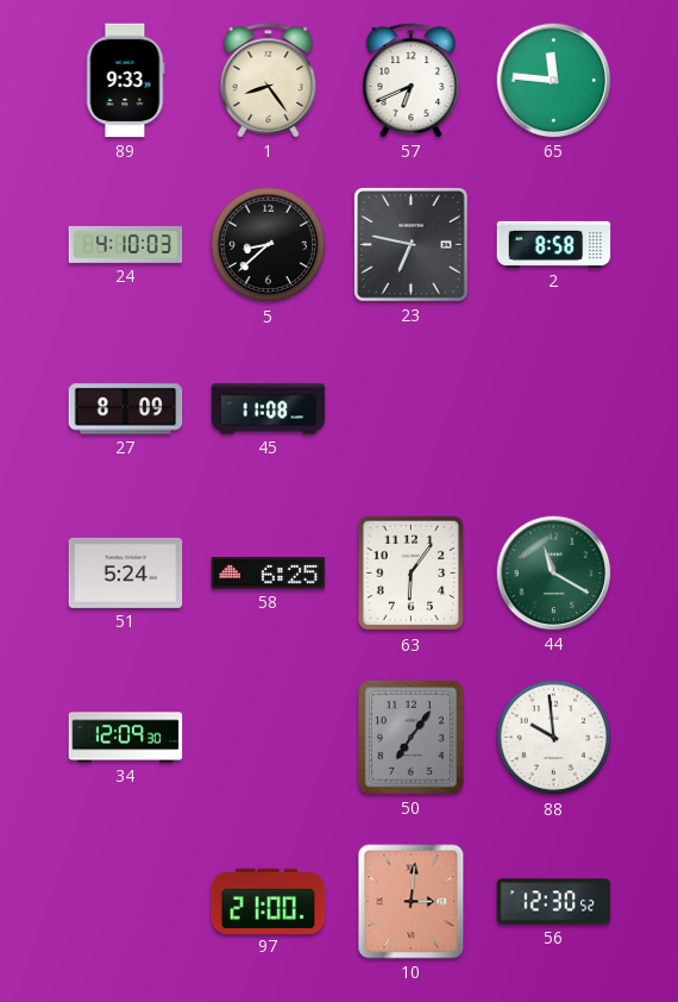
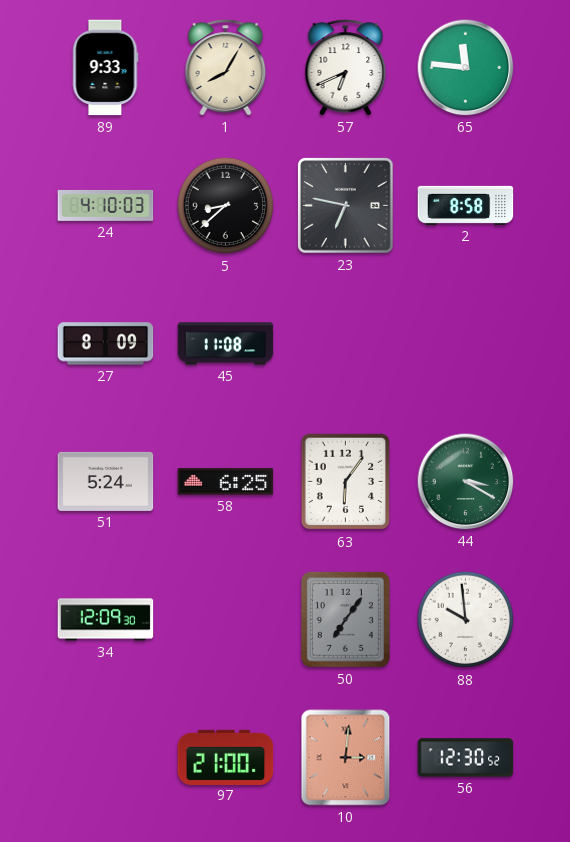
1: 8:24 -> 8:05
44: 11:20 -> 3:20
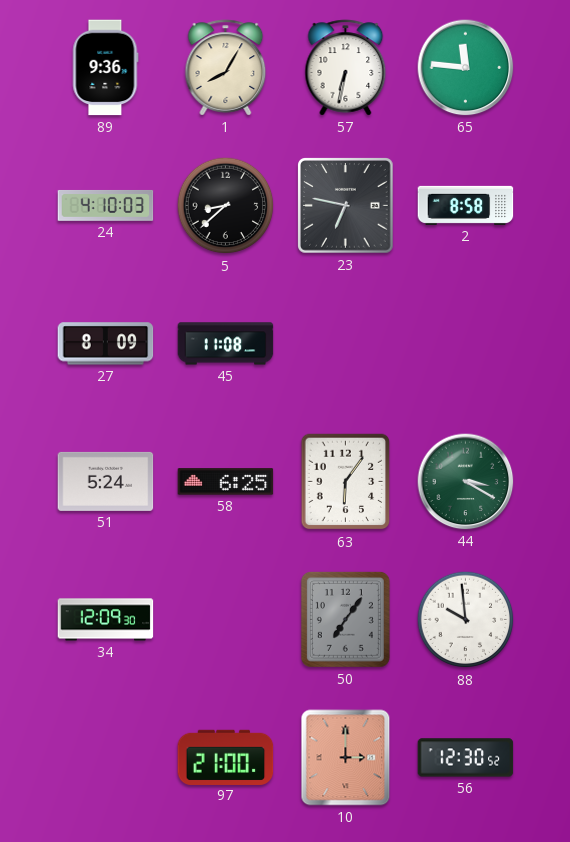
89: 9:33 -> 9:36
57: 6:41 -> 6:32
10: 3:01 -> 3:00
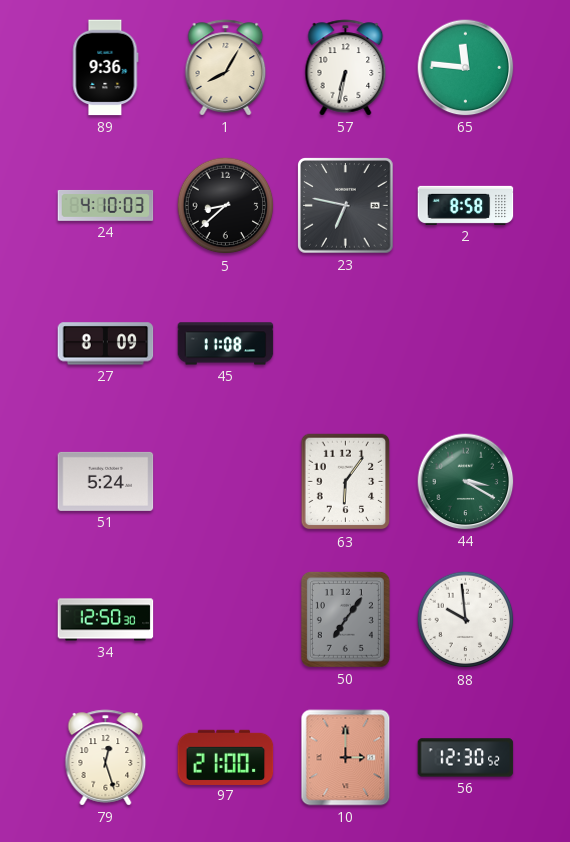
58: 6:25 -> none
34: 12:09 -> 12:50
79: none -> 12:27
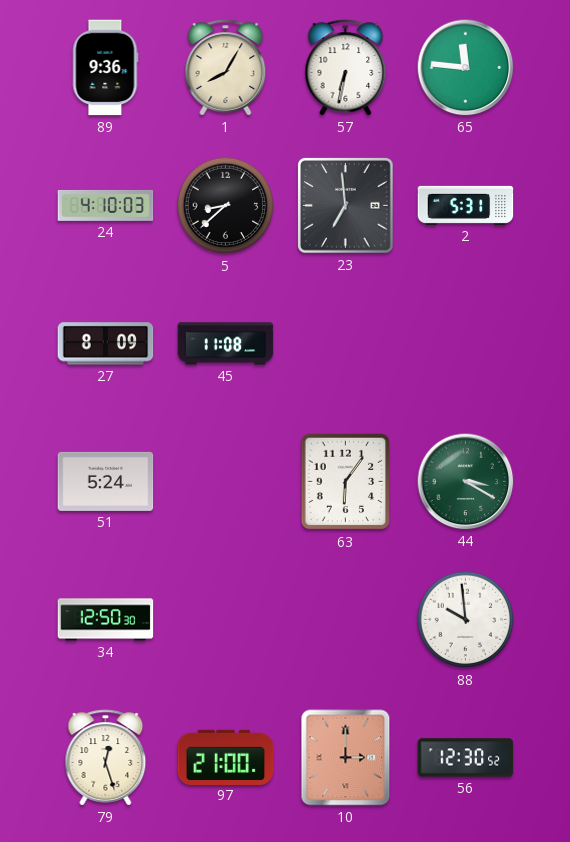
23: 6:47 -> 6:59
2: 8:58 -> 5:31
50: 7:06 -> none
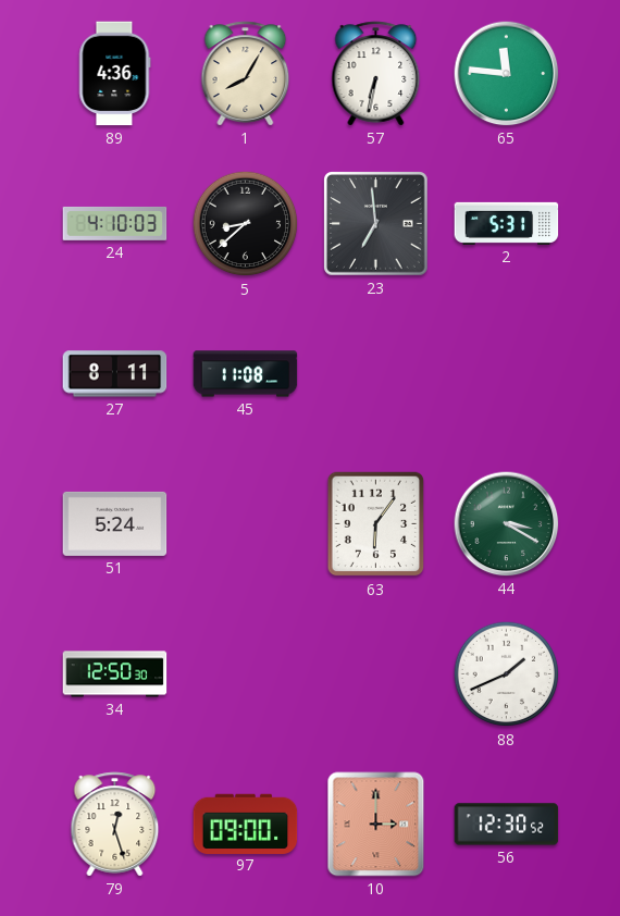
89: 9:36 -> 4:36
27: 8:09 -> 8:11
88: 9:59 -> 1:41
97: 21:00 -> 09:00
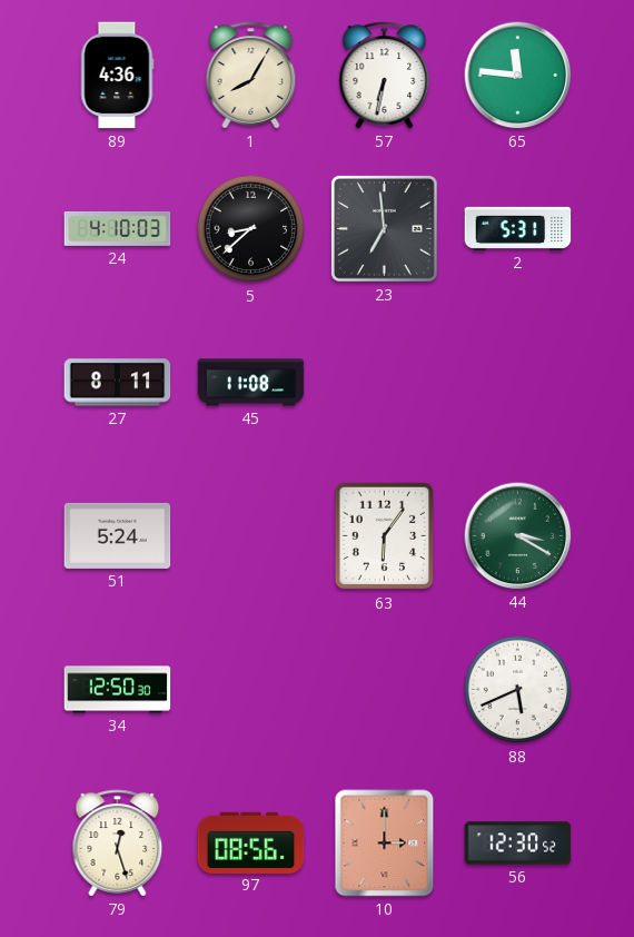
88: 1:41 -> 5:41
97: 09:00 -> 08:56
